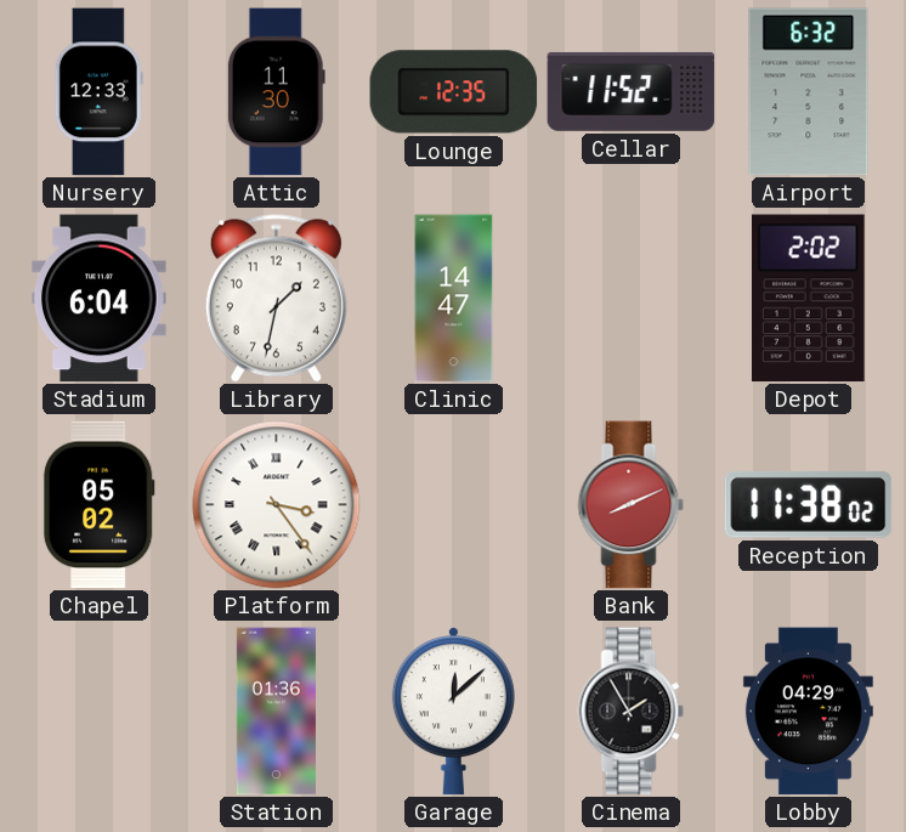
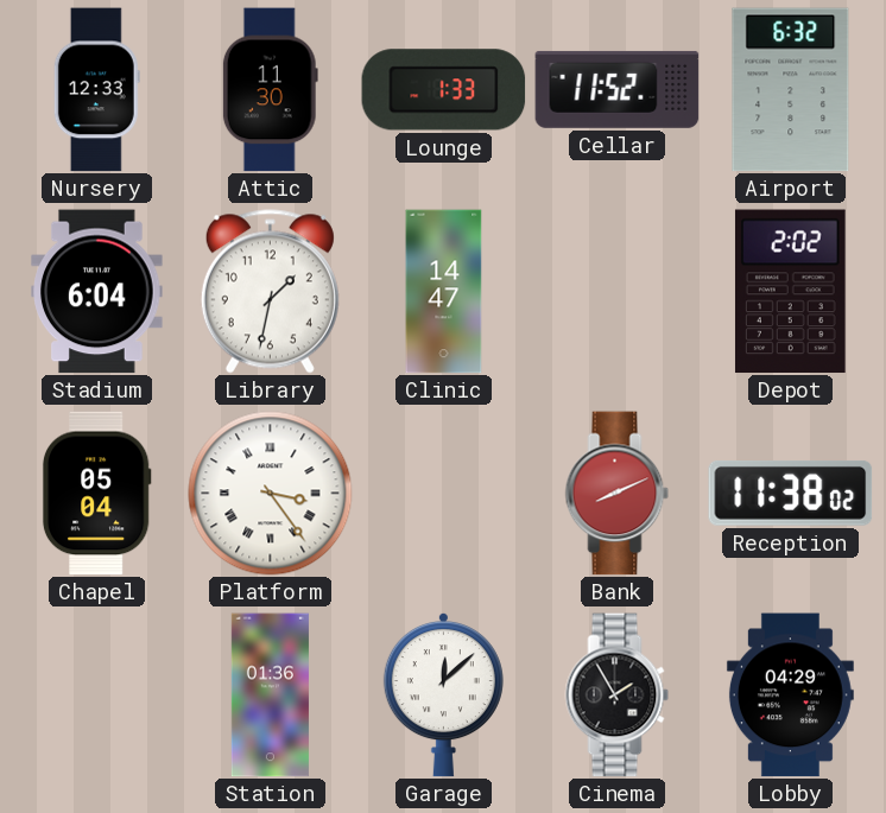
Lounge: 12:35 -> 1:33
Chapel: 05:02 -> 05:04
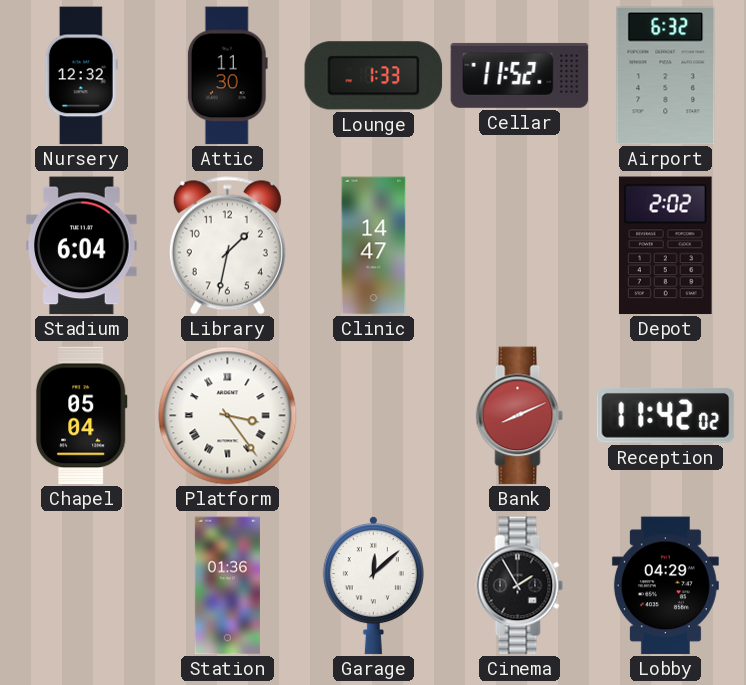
Nursery: 12:33 -> 12:32
Reception: 11:38 -> 11:42
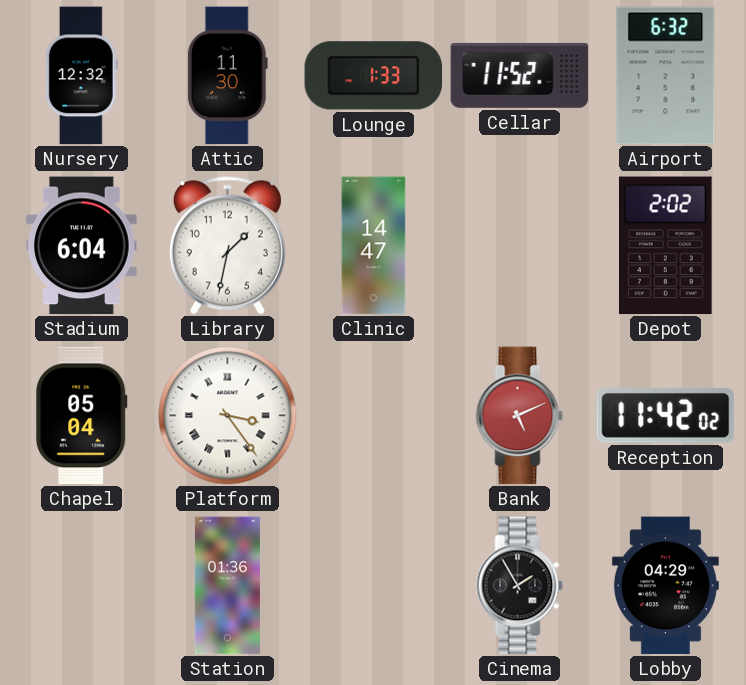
Bank: 8:11 -> 5:11
Garage: 12:08 -> none
